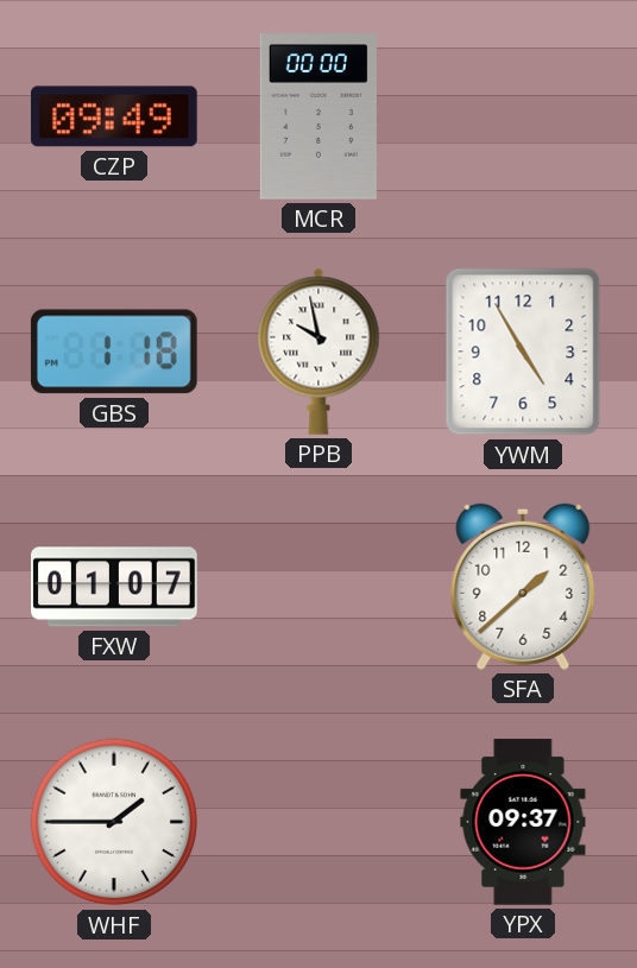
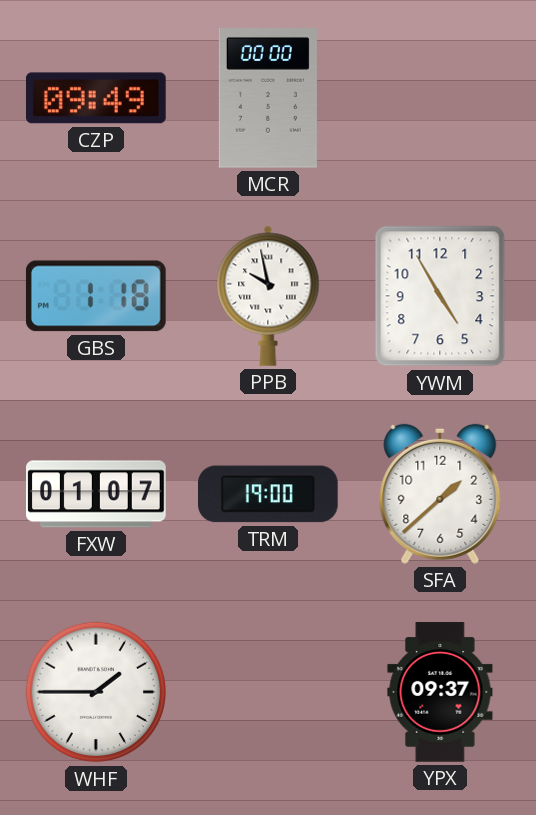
TRM: none -> 19:00
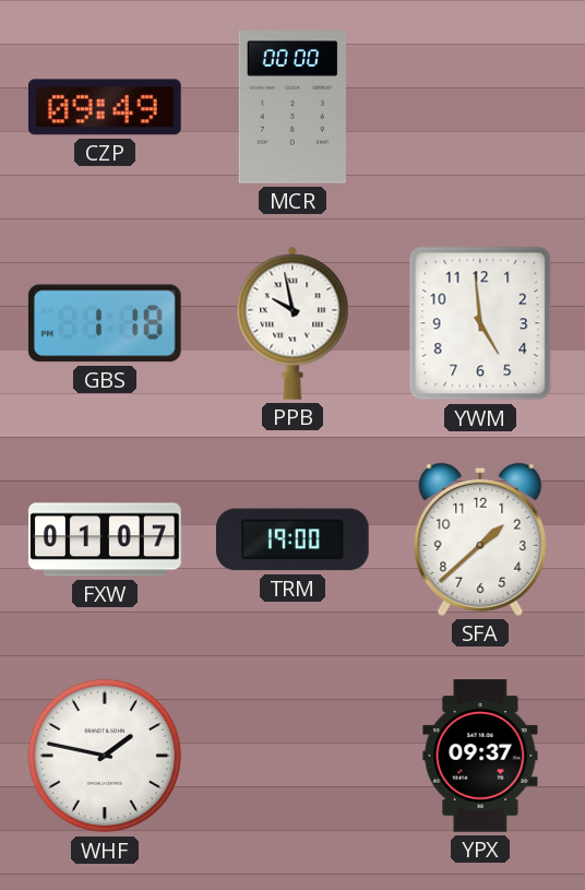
YWM: 4:55 -> 4:59
WHF: 1:45 -> 1:47
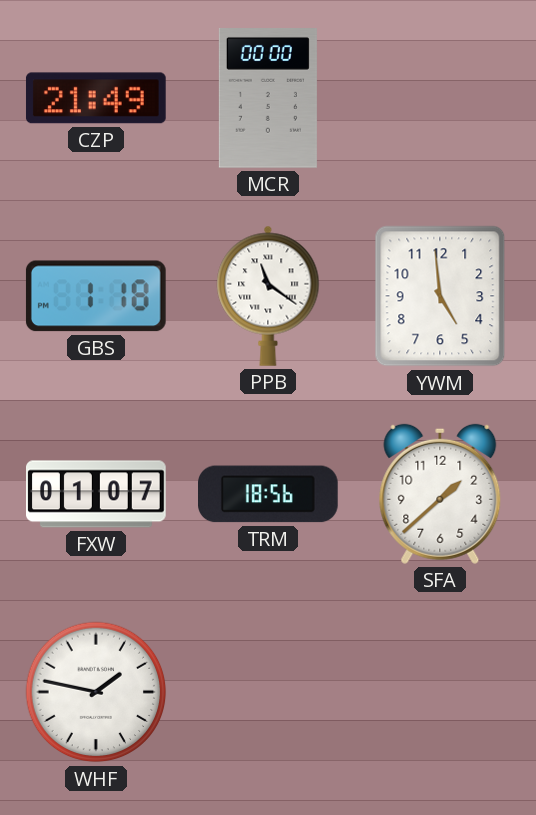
CZP: 09:49 -> 21:49
PPB: 9:58 -> 11:21
TRM: 19:00 -> 18:56
YPX: 09:37 -> none
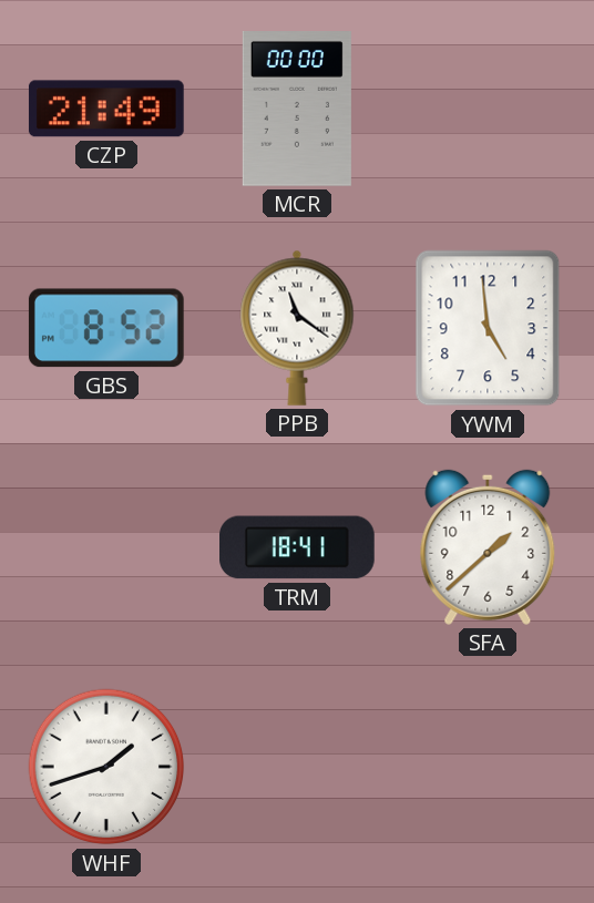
GBS: 1:18 -> 8:52
FXW: 01:07 -> none
TRM: 18:56 -> 18:41
WHF: 1:47 -> 1:42
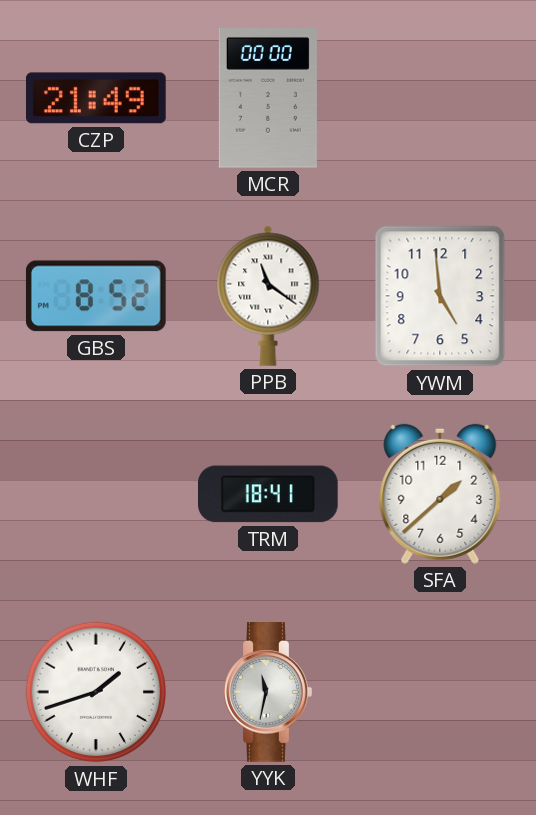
YYK: none -> 11:32
